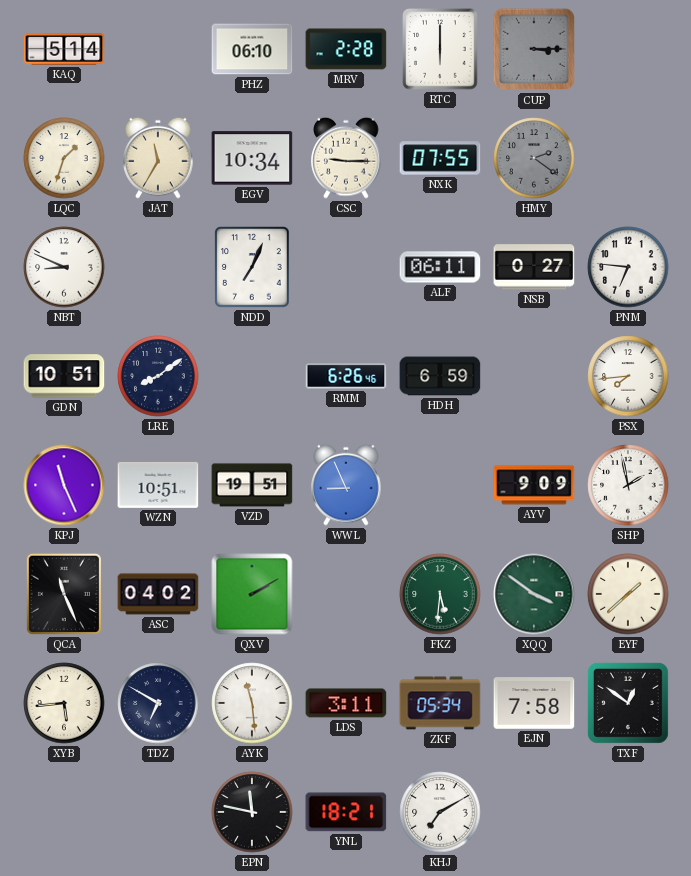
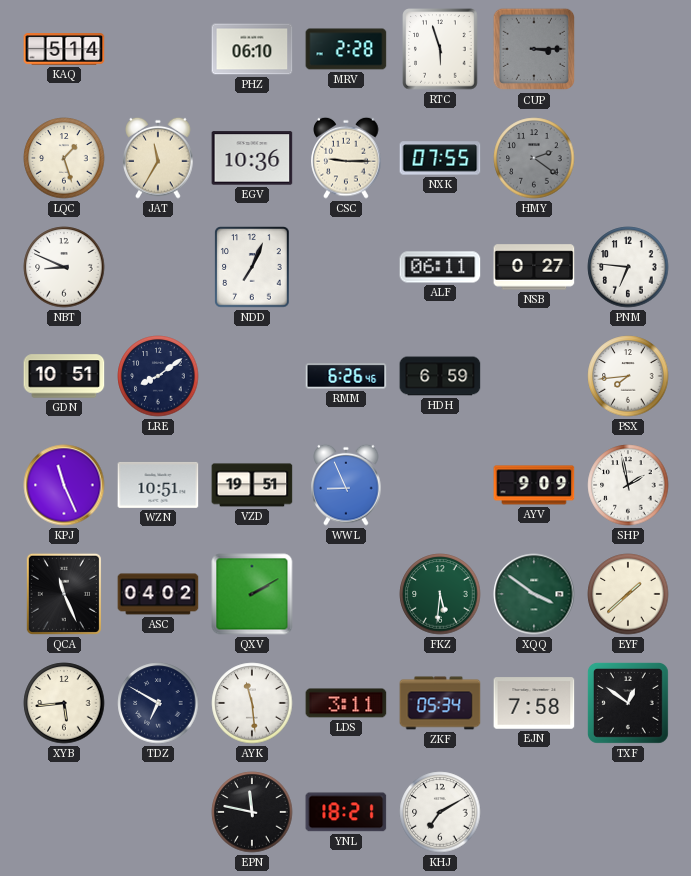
RTC: 6:00 -> 5:57
LQC: 1:33 -> 1:27
EGV: 10:34 -> 10:36
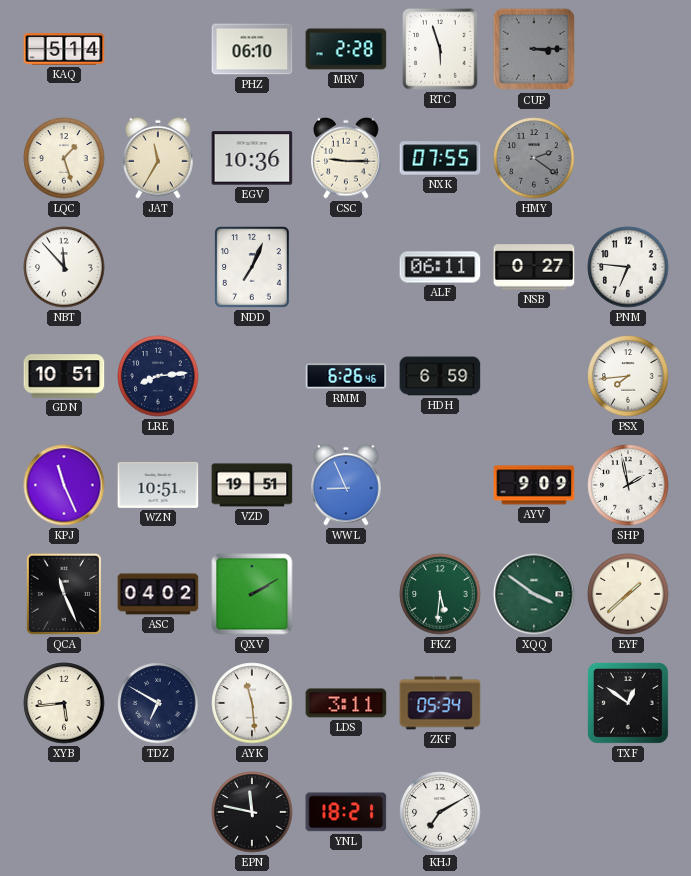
NBT: 8:49 -> 11:53
LRE: 8:09 -> 8:14
EJN: 7:58 -> none
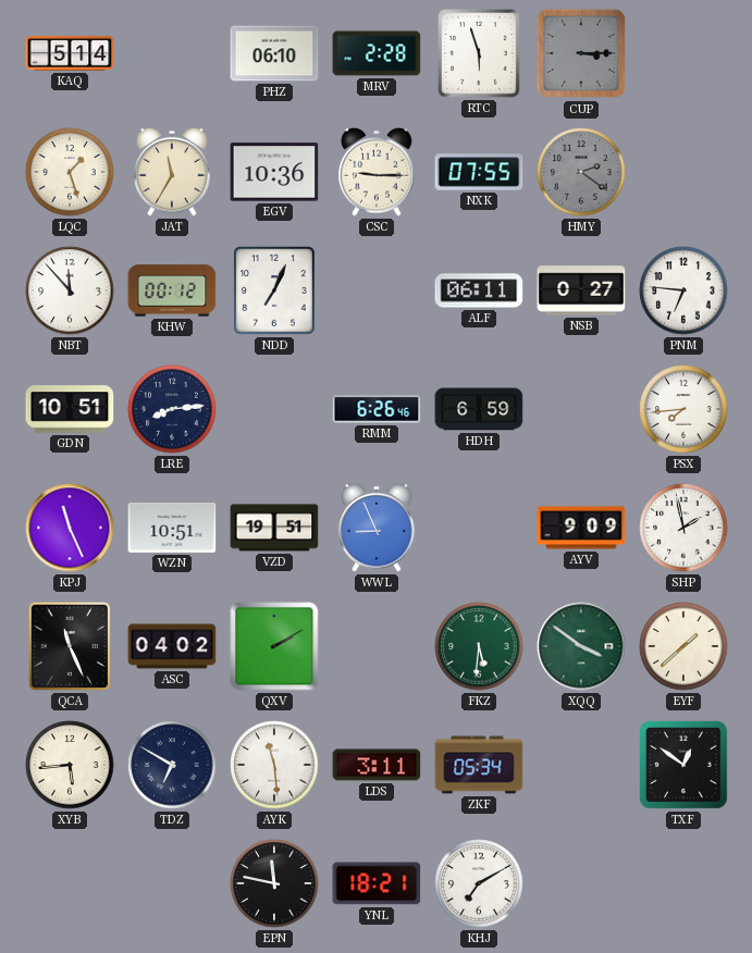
KHW: none -> 00:12
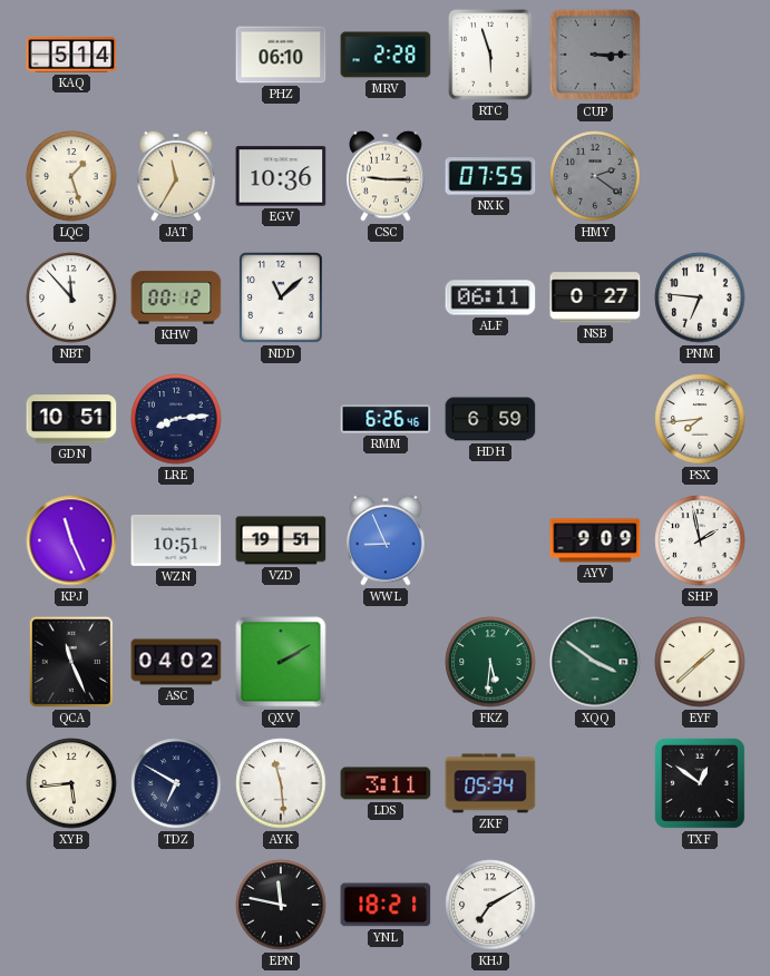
NDD: 7:04 -> 11:08
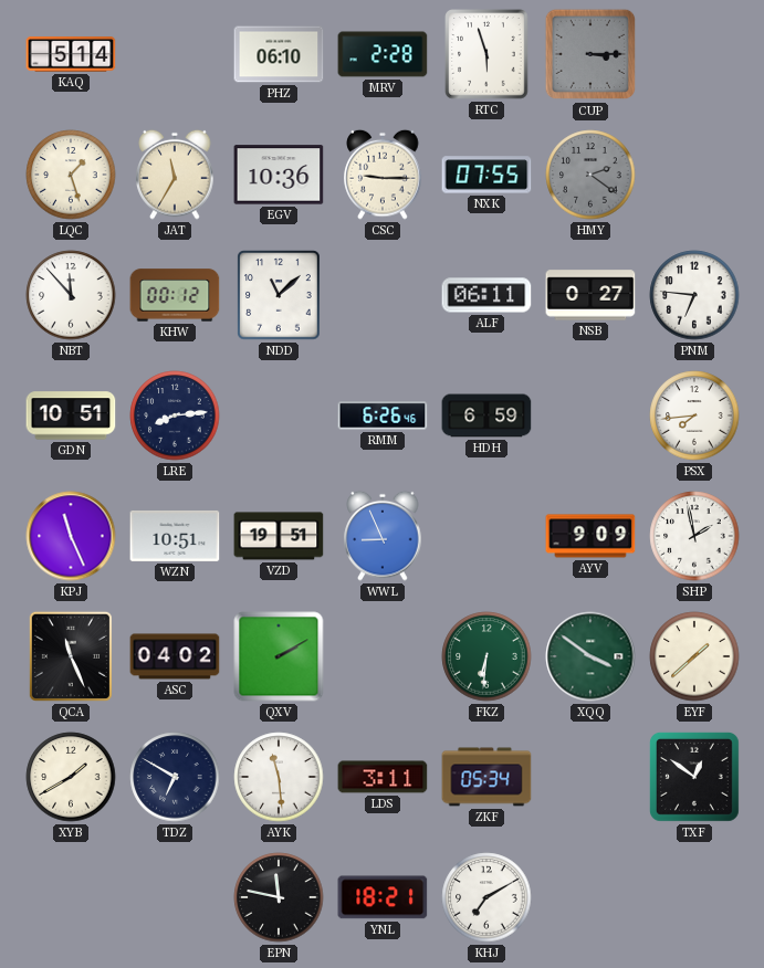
FKZ: 5:31 -> 6:31
XYB: 5:44 -> 1:40
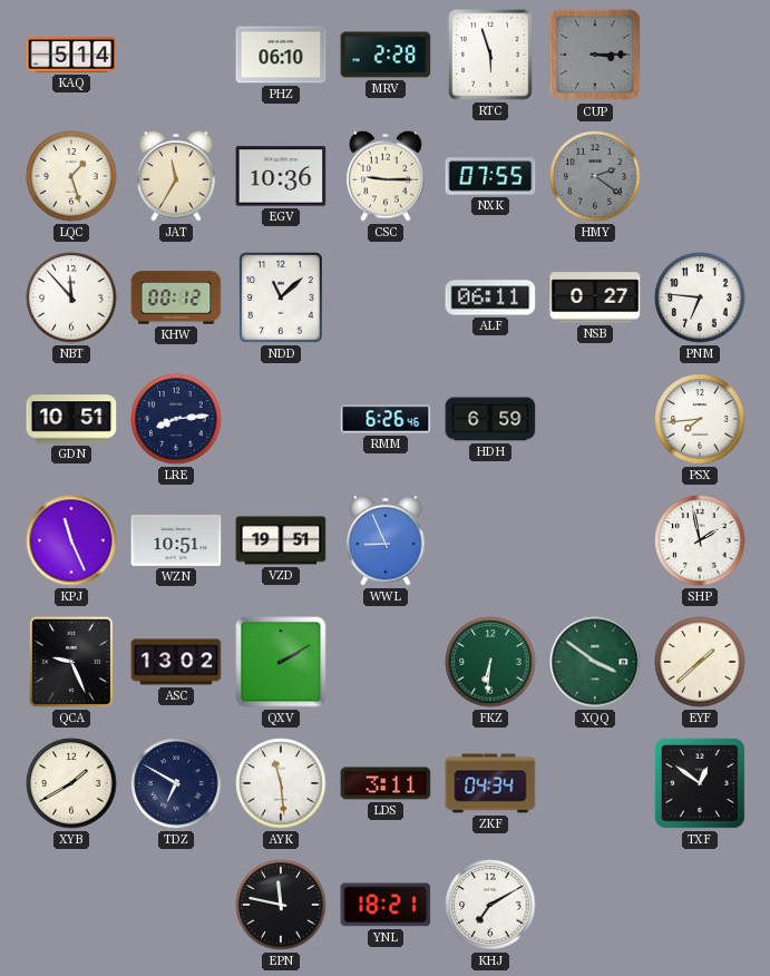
AYV: 9:09 -> none
QCA: 11:26 -> 9:26
ASC: 04:02 -> 13:02
ZKF: 05:34 -> 04:34
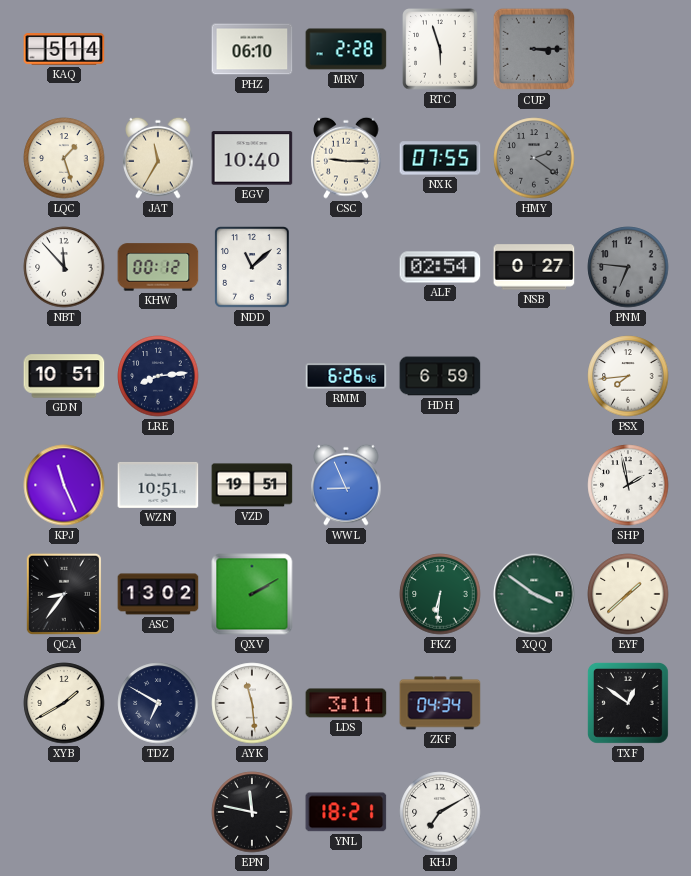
EGV: 10:36 -> 10:40
ALF: 06:11 -> 02:54
PNM dial: white -> grey
QCA: 9:26 -> 8:36
